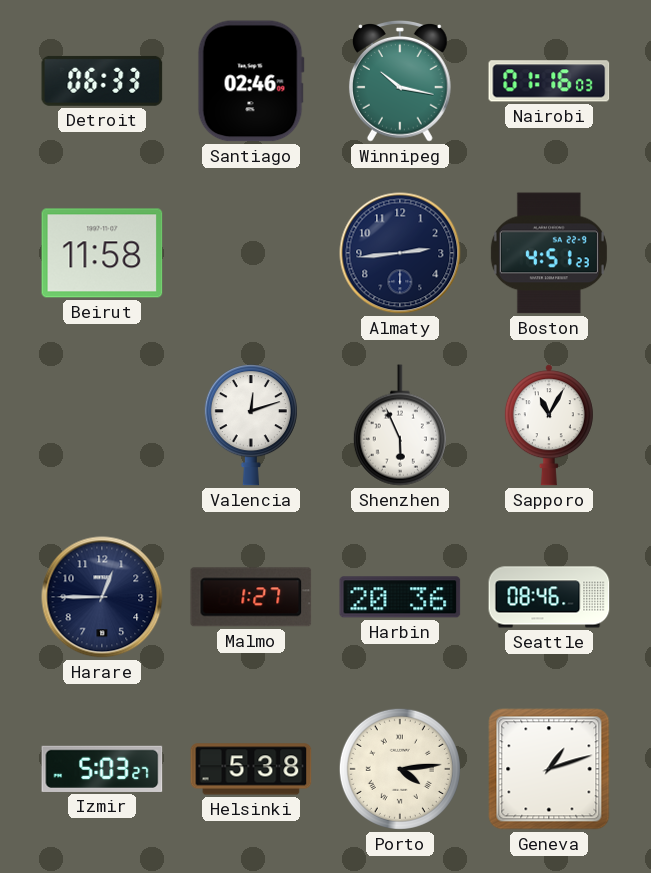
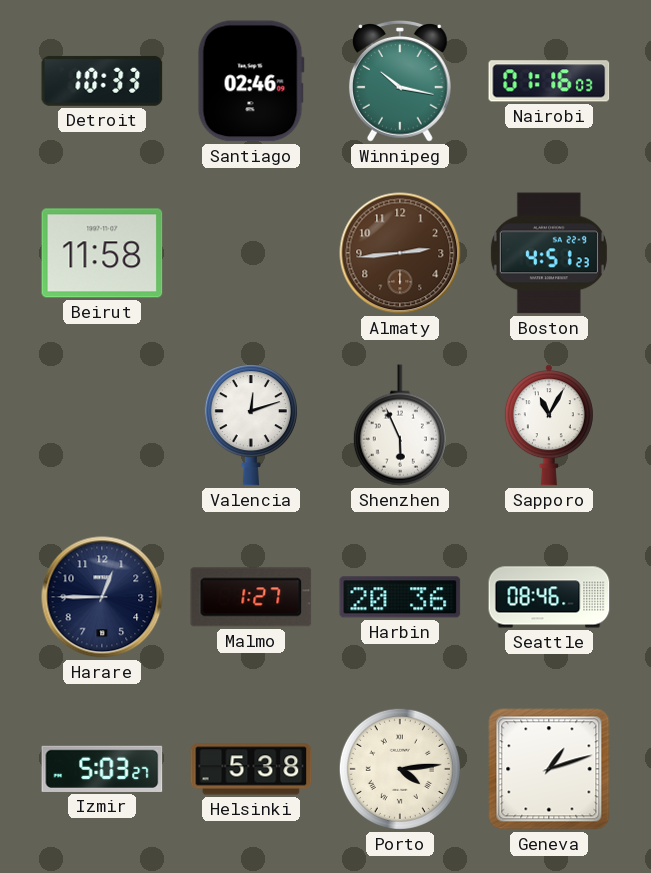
Detroit: 06:33 -> 10:33
Almaty dial: navy -> brown
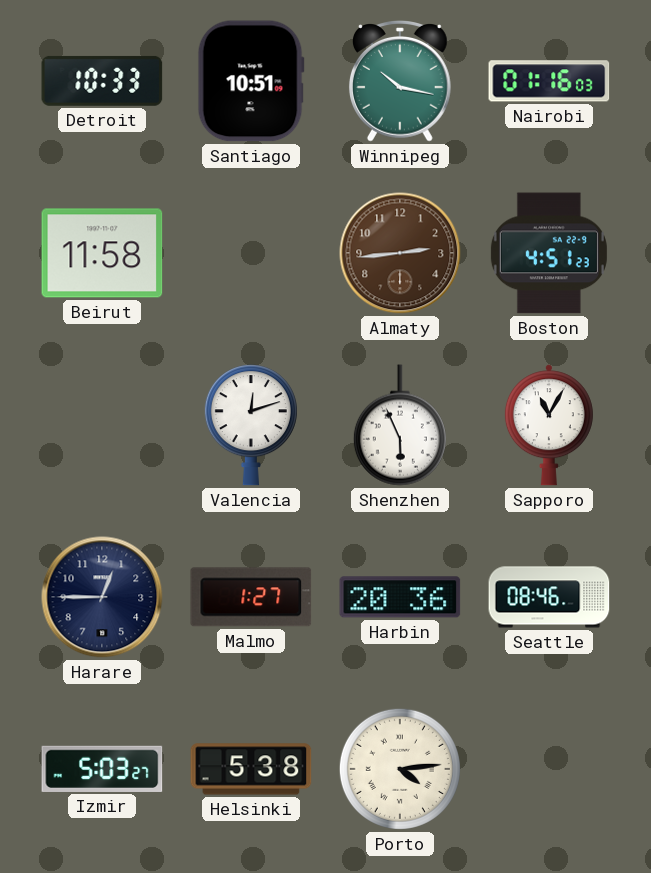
Santiago: 02:46 -> 10:51
Geneva: 1:12 -> none
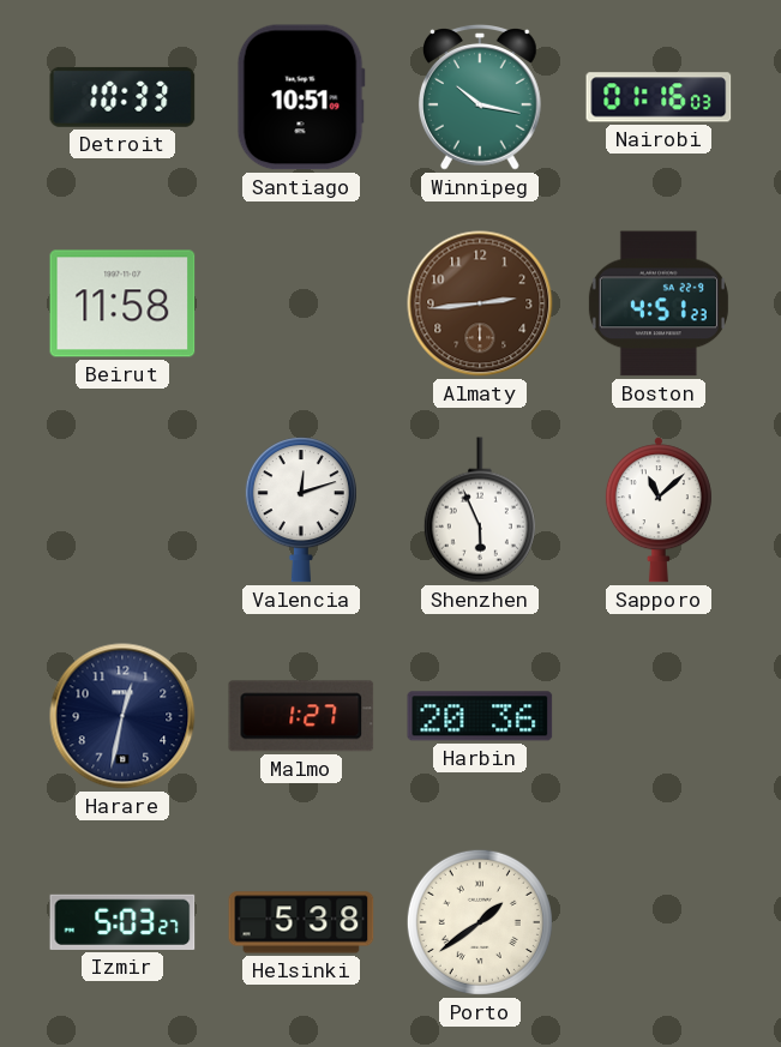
Sapporo: 11:05 -> 11:08
Harare: 12:45 -> 12:32
Seattle: 08:46 -> none
Porto: 4:14 -> 1:39
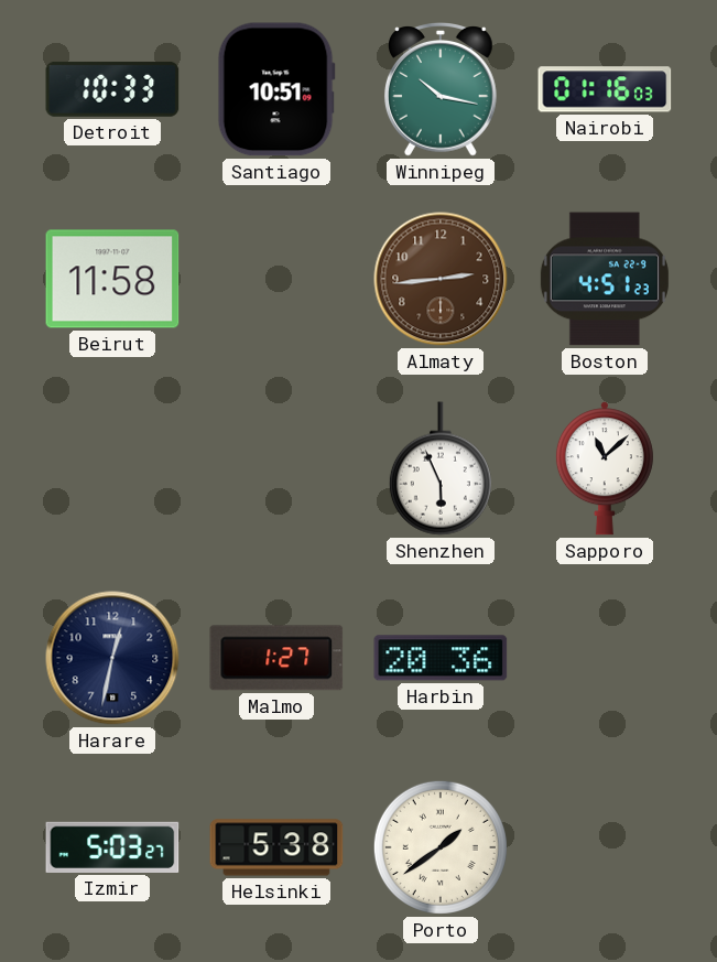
Valencia: 12:12 -> none
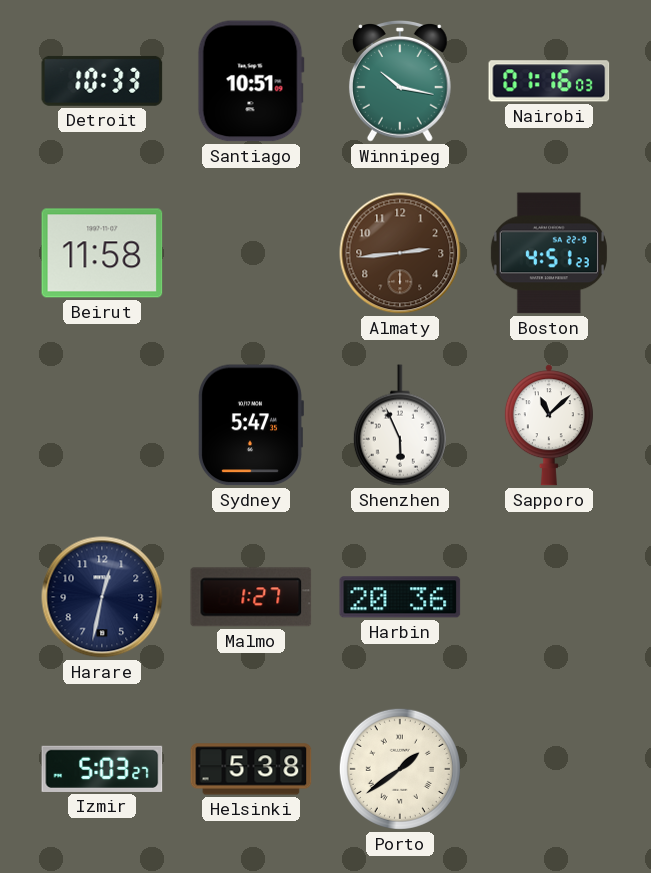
Sydney: none -> 5:47
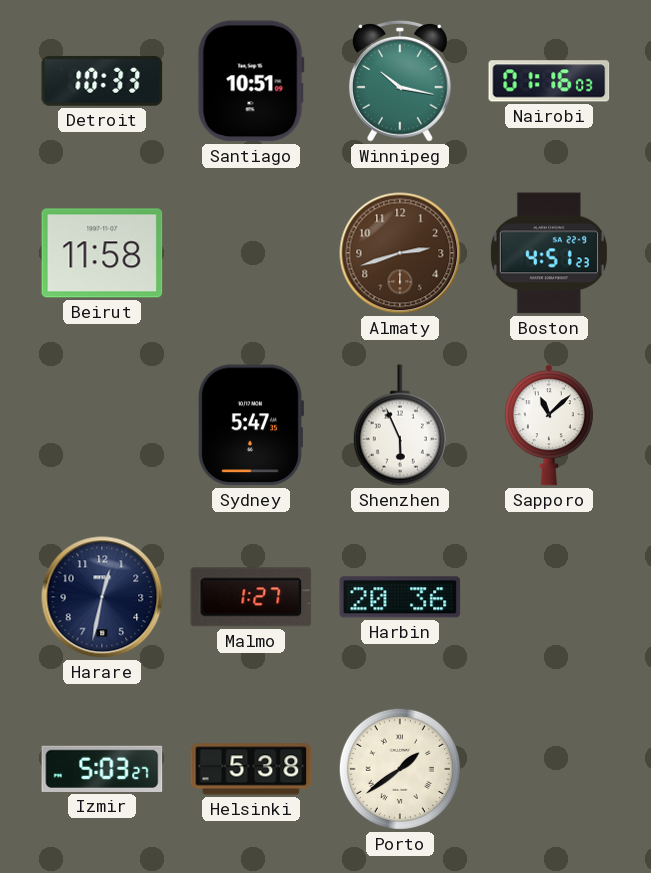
Almaty: 2:44 -> 2:42
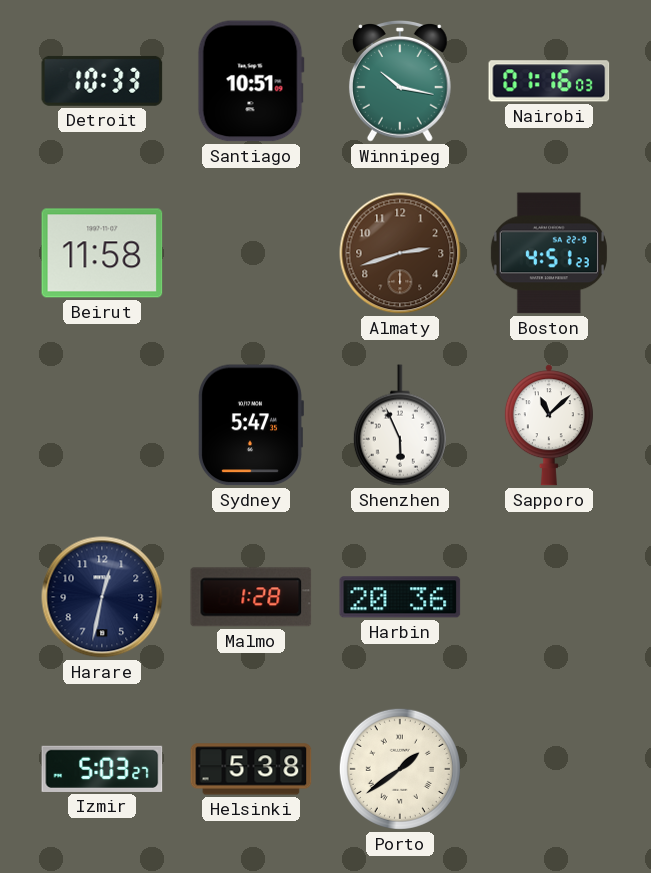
Malmo: 1:27 -> 1:28
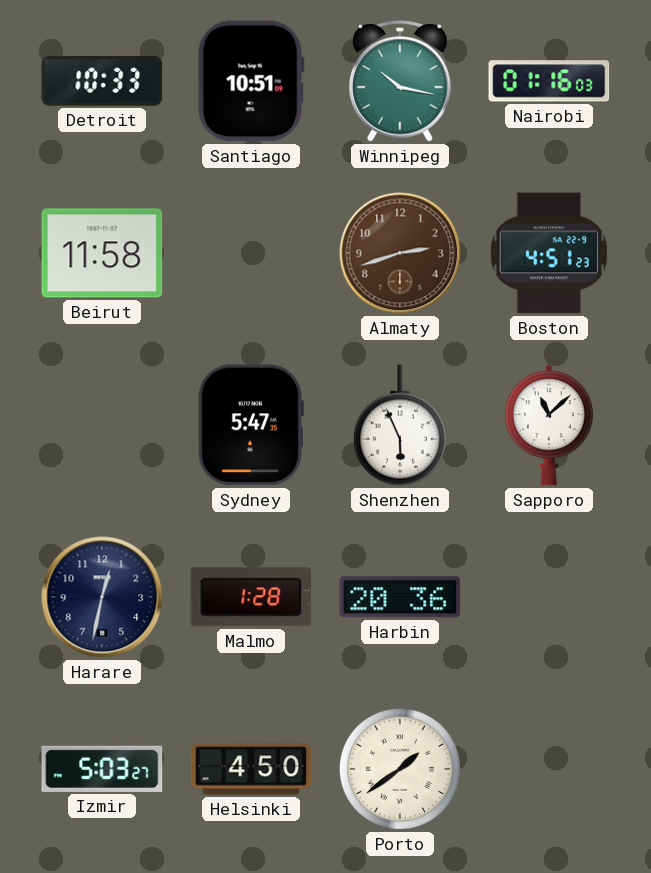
Helsinki: 5:38 -> 4:50
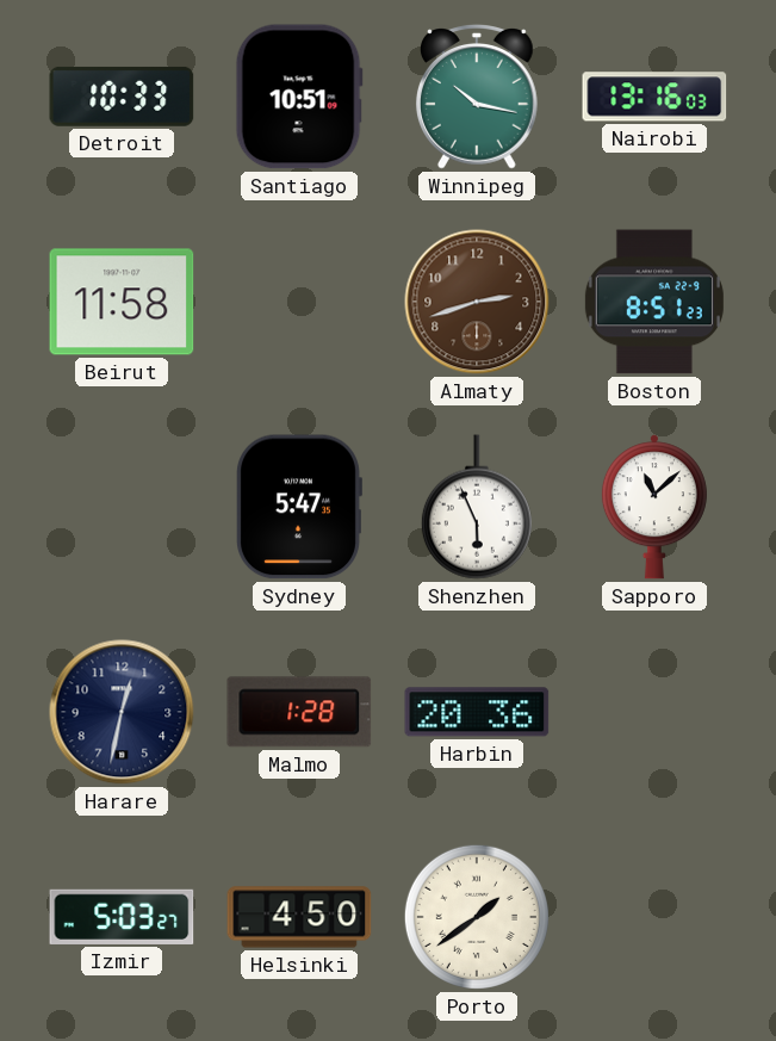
Nairobi: 01:16 -> 13:16
Boston: 4:51 -> 8:51
